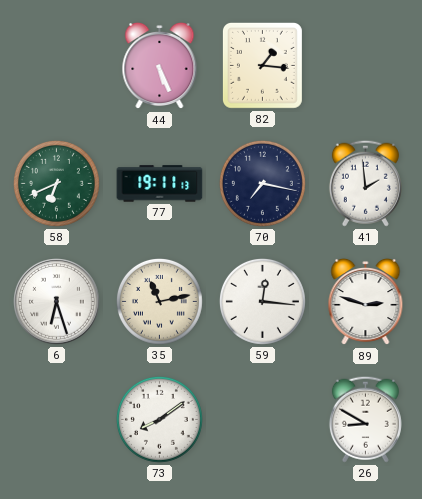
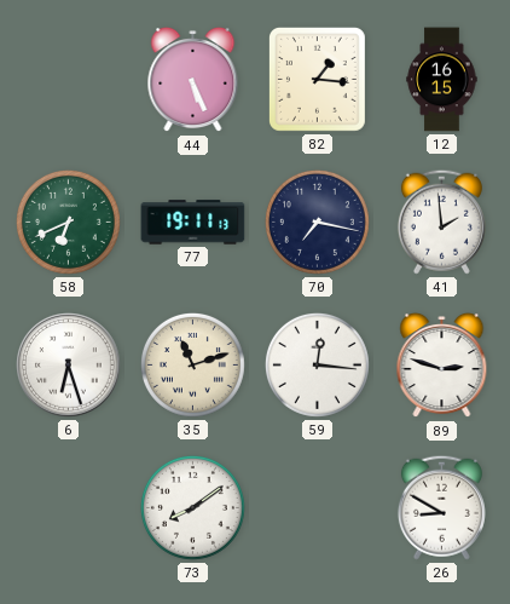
12: none -> 16:15
35: 11:13 -> 11:12
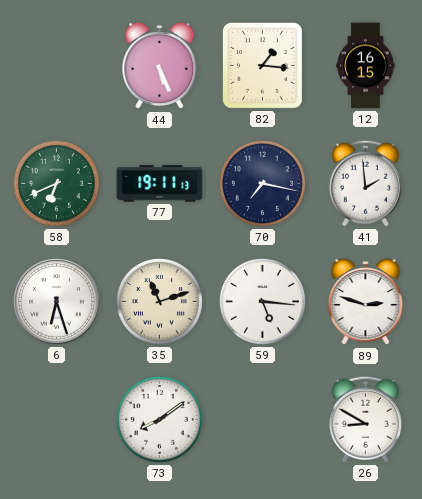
59: 12:16 -> 5:16
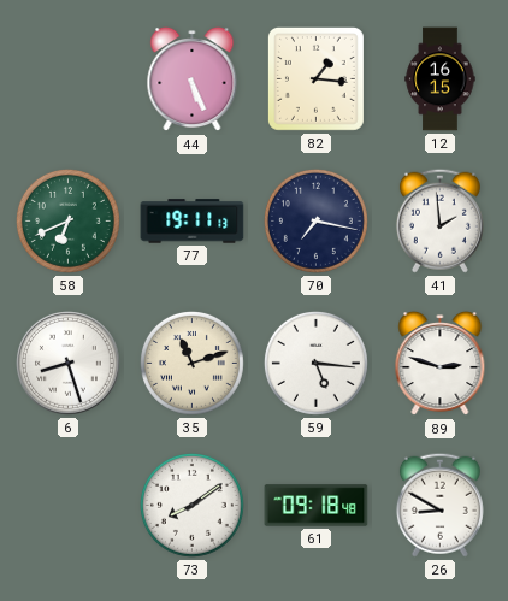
6: 6:27 -> 8:27
61: none -> 09:18
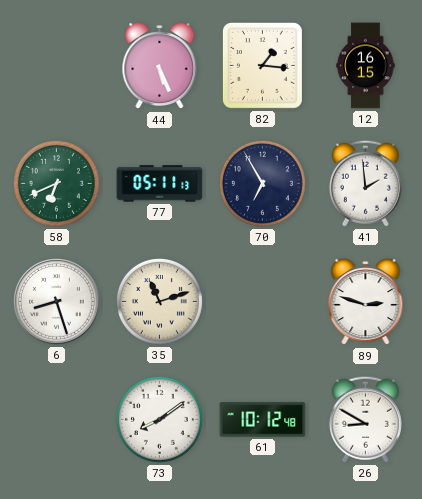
77: 19:11 -> 05:11
70: 7:17 -> 6:55
59: 5:16 -> none
61: 09:18 -> 10:12
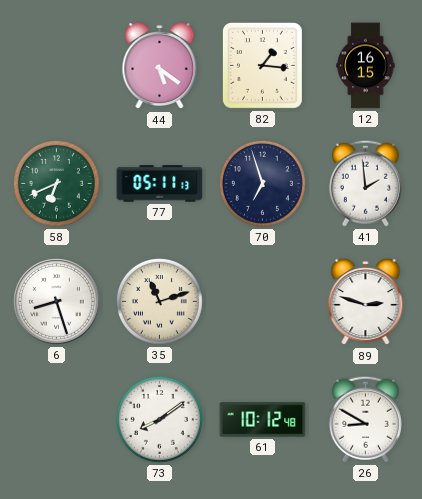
44: 5:26 -> 5:21
70: 6:55 -> 6:57
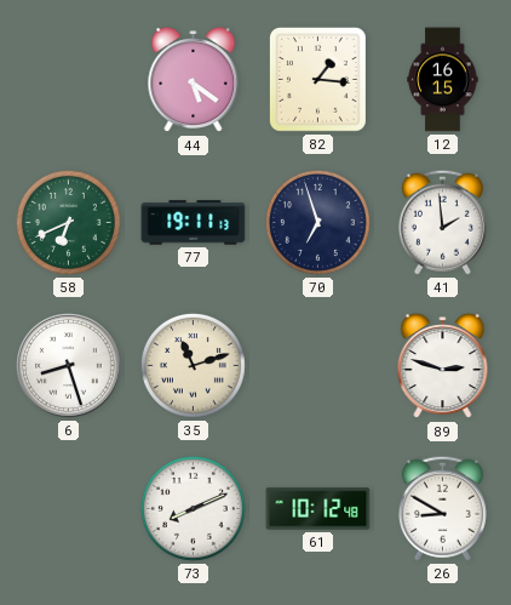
77: 05:11 -> 19:11
73: 8:09 -> 8:11
